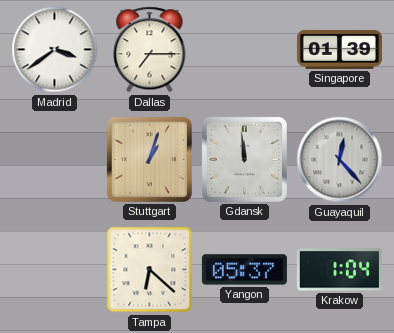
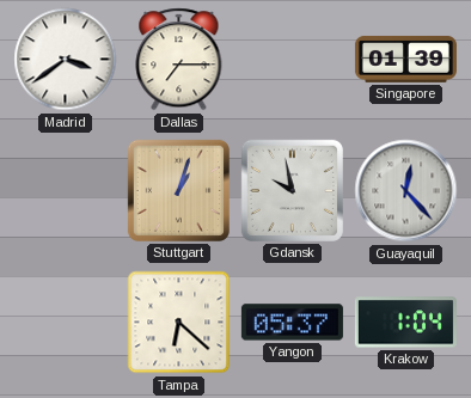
Gdansk: 11:59 -> 9:58
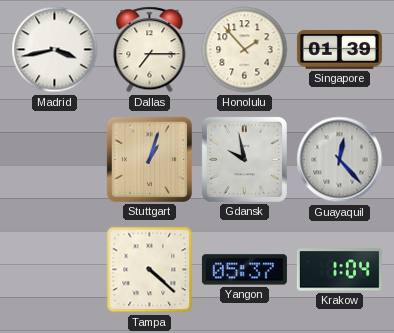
Madrid: 3:39 -> 3:43
Honolulu: none -> 1:53
Tampa: 6:22 -> 4:22
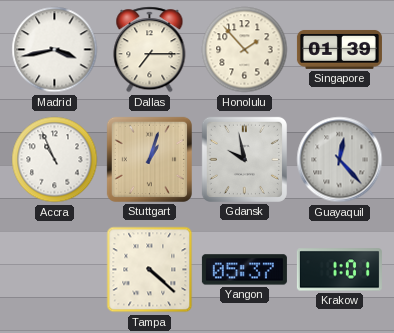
Accra: none -> 10:56
Krakow: 1:04 -> 1:01
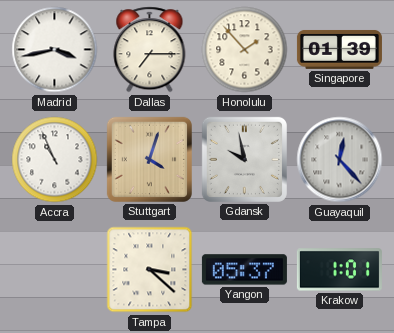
Stuttgart: 1:03 -> 4:03
Tampa: 4:22 -> 3:22
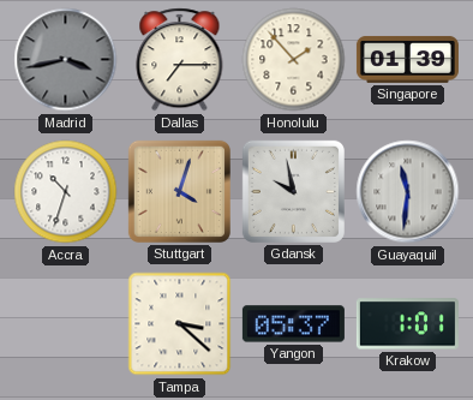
Madrid dial: white -> grey
Accra: 10:56 -> 10:33
Guayaquil: 12:23 -> 11:31
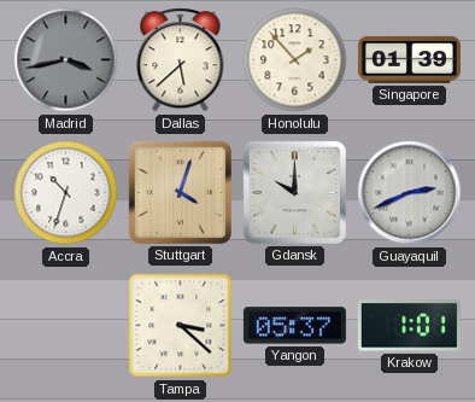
Dallas: 7:15 -> 5:38
Gdansk: 9:58 -> 10:00
Guayaquil: 11:31 -> 2:41
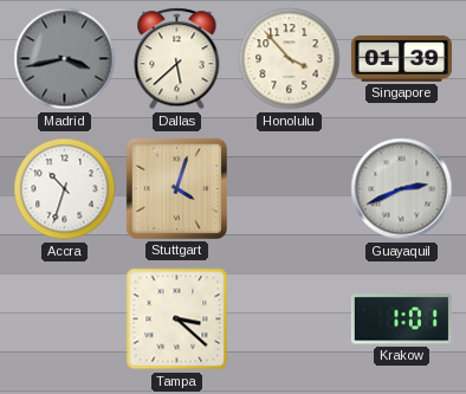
Honolulu: 1:53 -> 3:53
Gdansk: 10:00 -> none
Yangon: 05:37 -> none
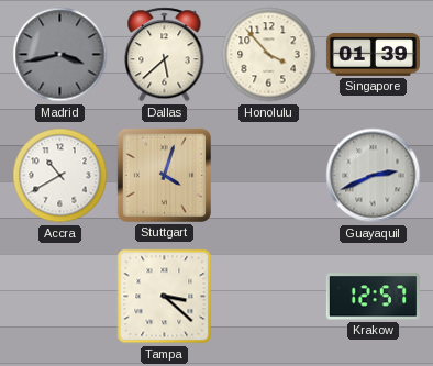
Accra: 10:33 -> 10:40
Krakow: 1:01 -> 12:57
